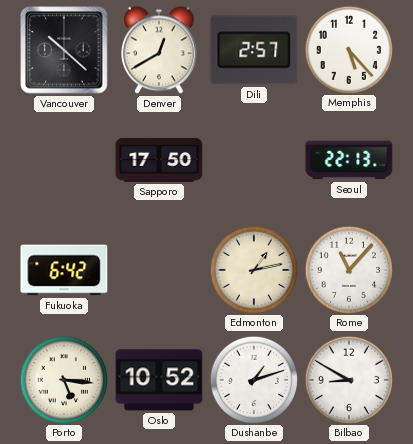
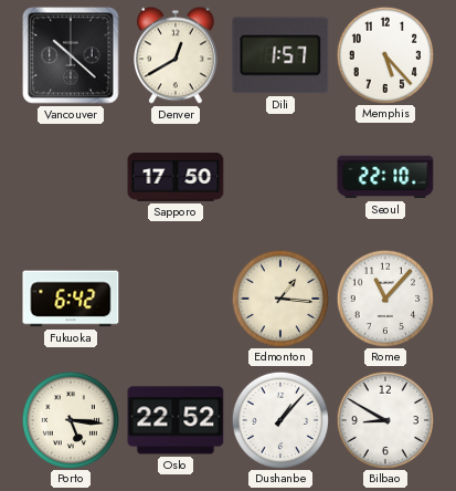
Dili: 2:57 -> 1:57
Seoul: 22:13 -> 22:10
Edmonton: 1:13 -> 1:16
Oslo: 10:52 -> 22:52
Dushanbe: 1:12 -> 1:07
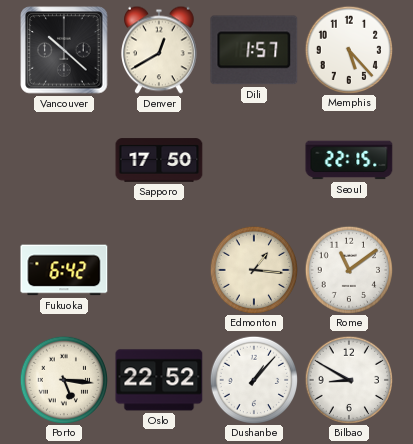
Seoul: 22:10 -> 22:15
Rome: 11:07 -> 11:09
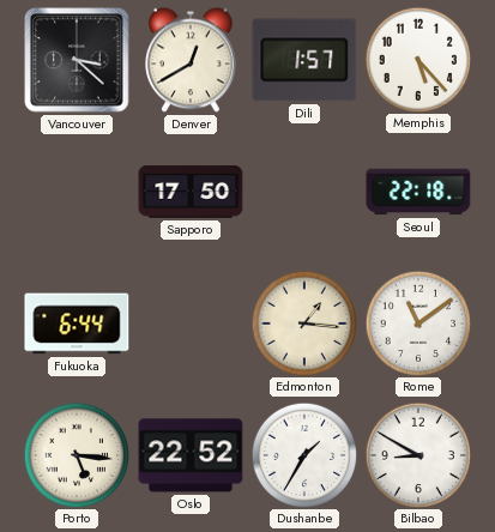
Vancouver: 10:22 -> 3:22
Seoul: 22:15 -> 22:18
Fukuoka: 6:42 -> 6:44
Dushanbe: 1:07 -> 1:35
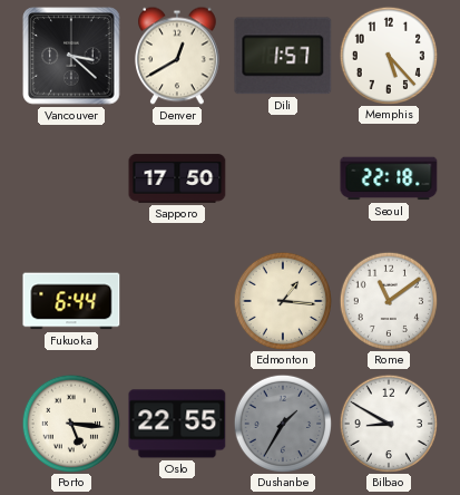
Oslo: 22:52 -> 22:55
Dushanbe dial: white -> grey
